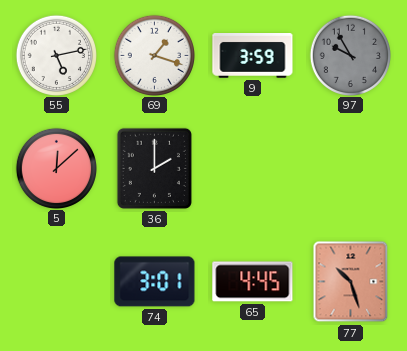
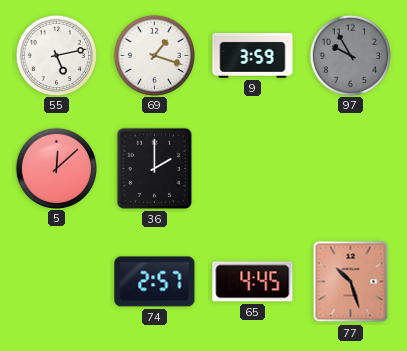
74: 3:01 -> 2:57
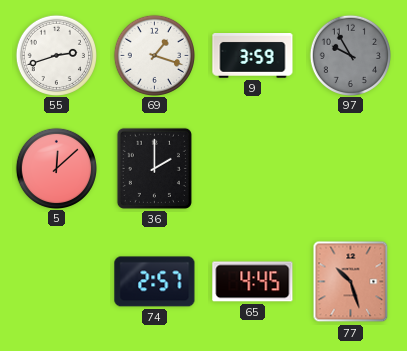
55: 5:13 -> 2:42
